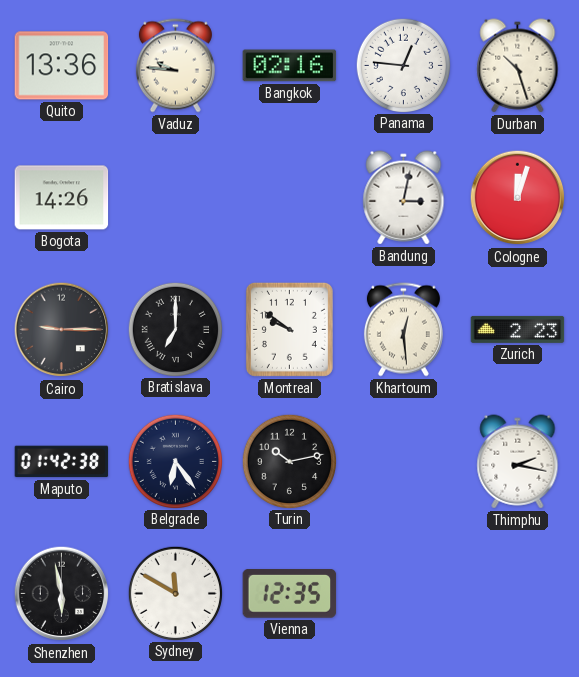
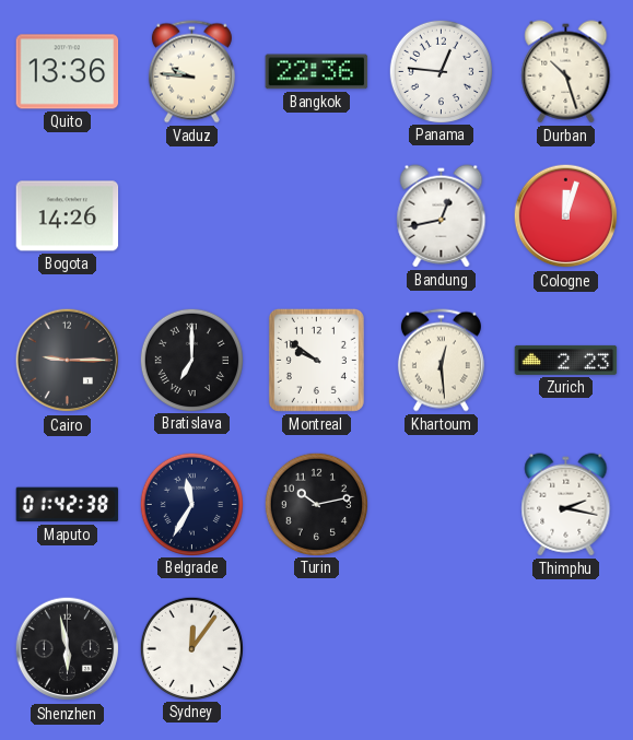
Bangkok: 02:16 -> 22:36
Bandung: 3:02 -> 12:43
Belgrade: 6:24 -> 11:35
Sydney: 11:50 -> 12:06
Vienna: 12:35 -> none
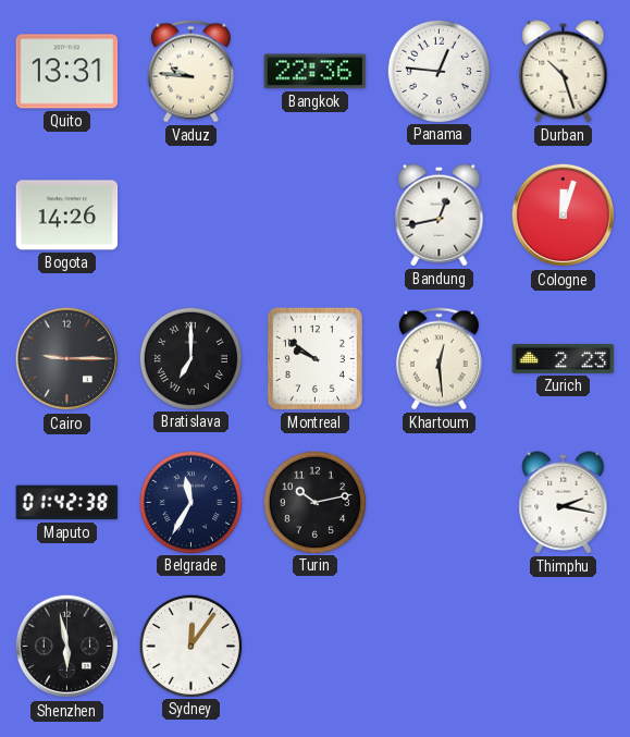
Quito: 13:36 -> 13:31
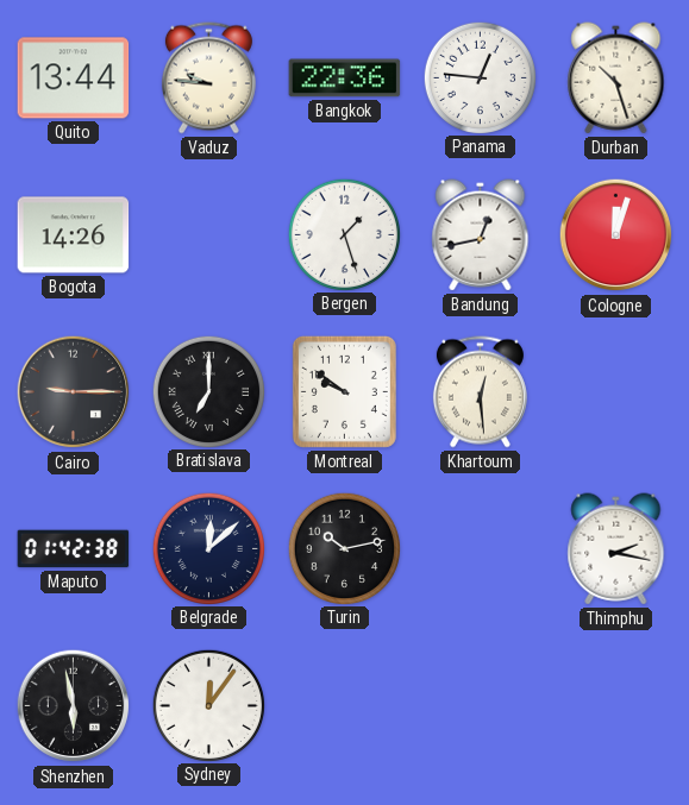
Quito: 13:31 -> 13:44
Bergen: none -> 1:27
Zurich: 2:23 -> none
Belgrade: 11:35 -> 12:08
